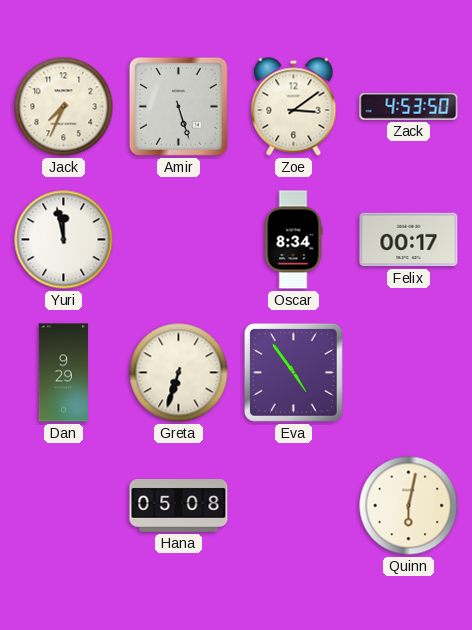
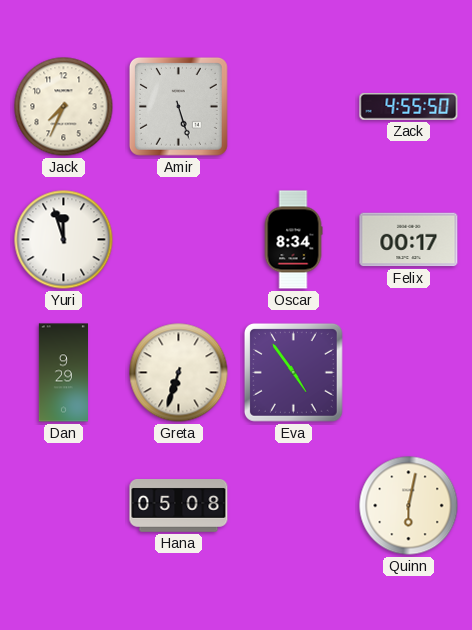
Zoe: 3:09 -> none
Zack: 4:53 -> 4:55
Yuri: 11:58 -> 11:57
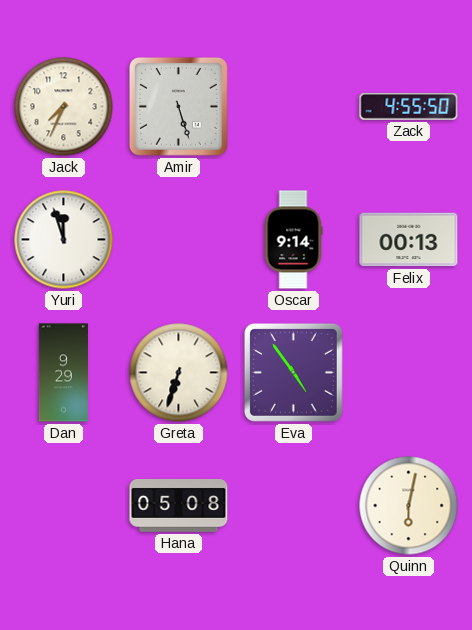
Oscar: 8:34 -> 9:14
Felix: 00:17 -> 00:13
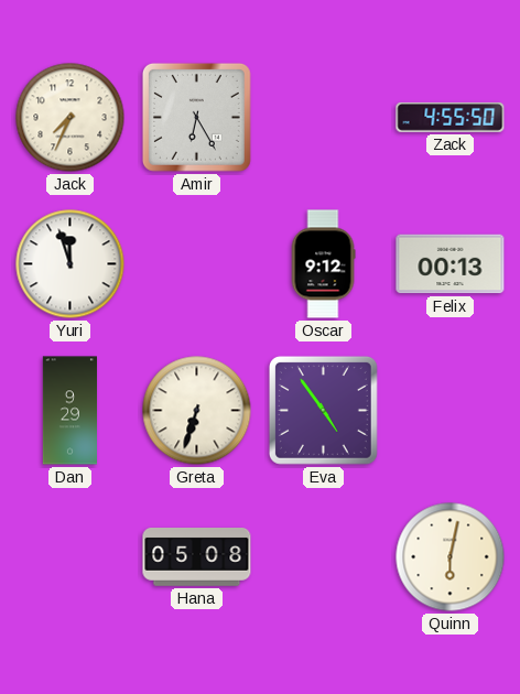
Amir: 5:27 -> 6:25
Oscar: 9:14 -> 9:12
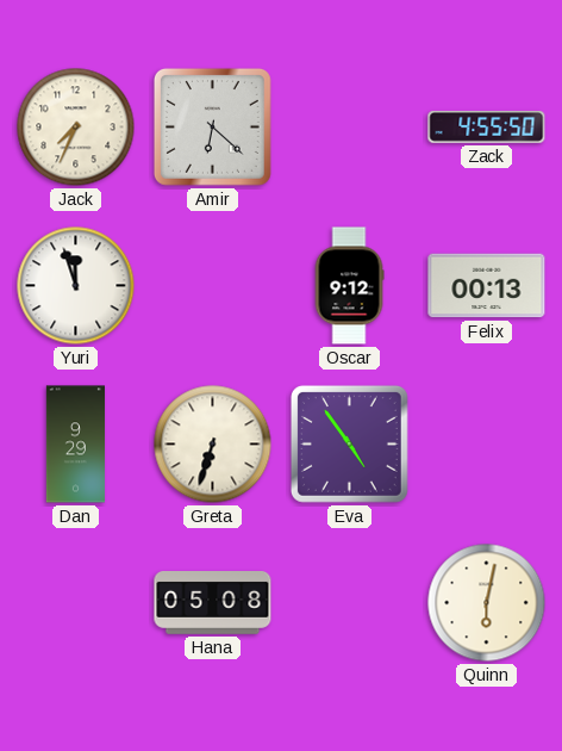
Amir: 6:25 -> 6:22
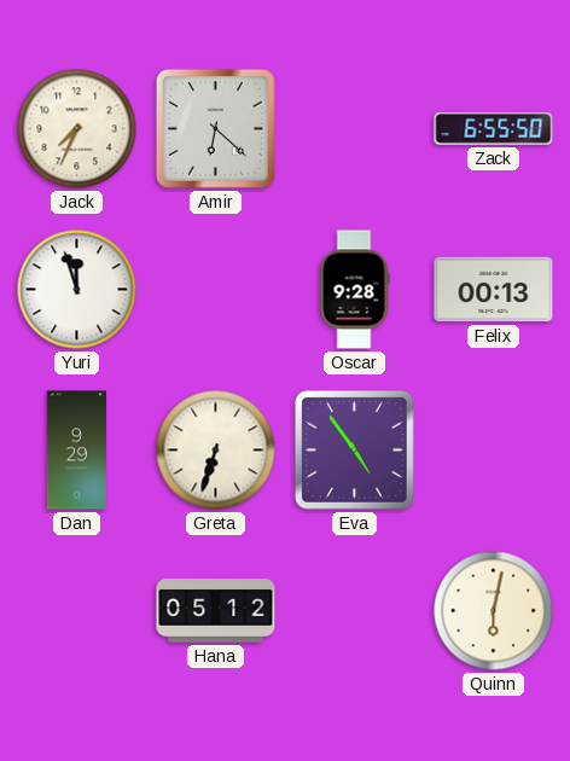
Zack: 4:55 -> 6:55
Oscar: 9:12 -> 9:28
Hana: 05:08 -> 05:12
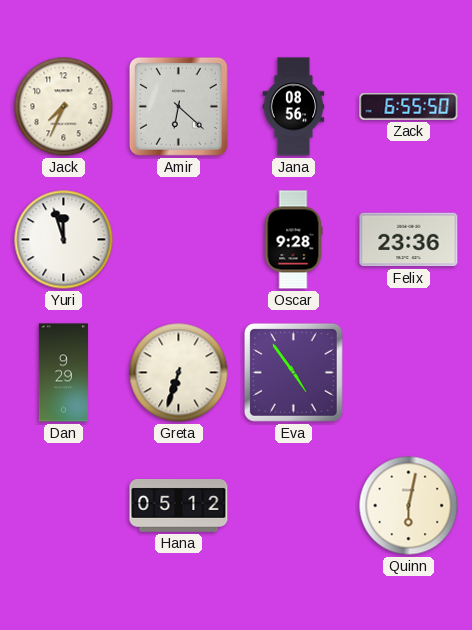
Jana: none -> 08:56
Felix: 00:13 -> 23:36
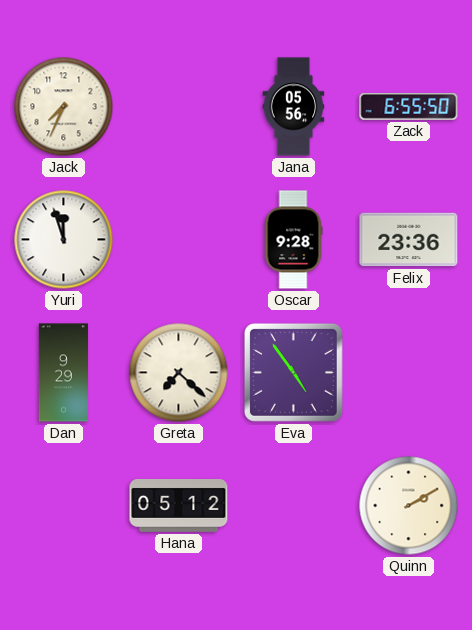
Amir: 6:22 -> none
Jana: 08:56 -> 05:56
Greta: 6:33 -> 7:22
Quinn: 6:02 -> 2:10
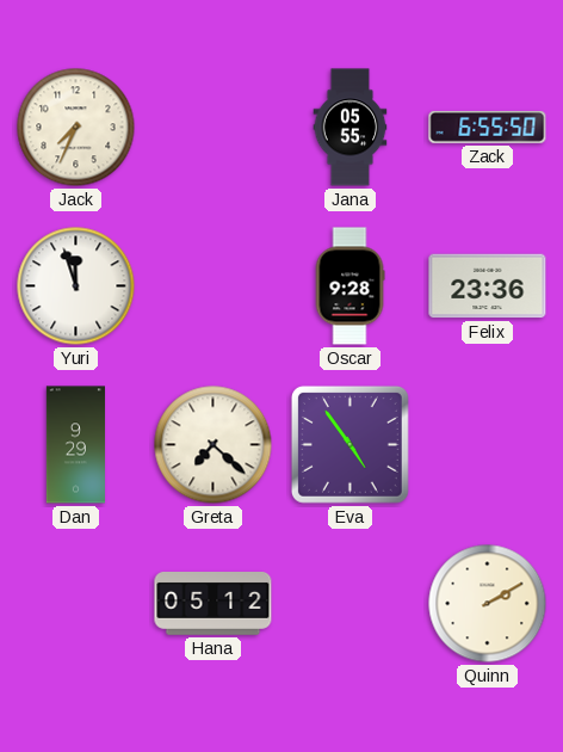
Jana: 05:56 -> 05:55
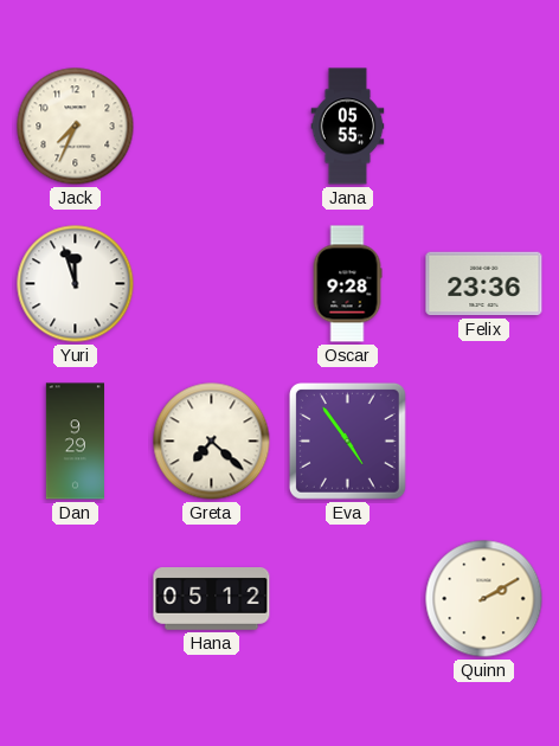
Zack: 6:55 -> none
